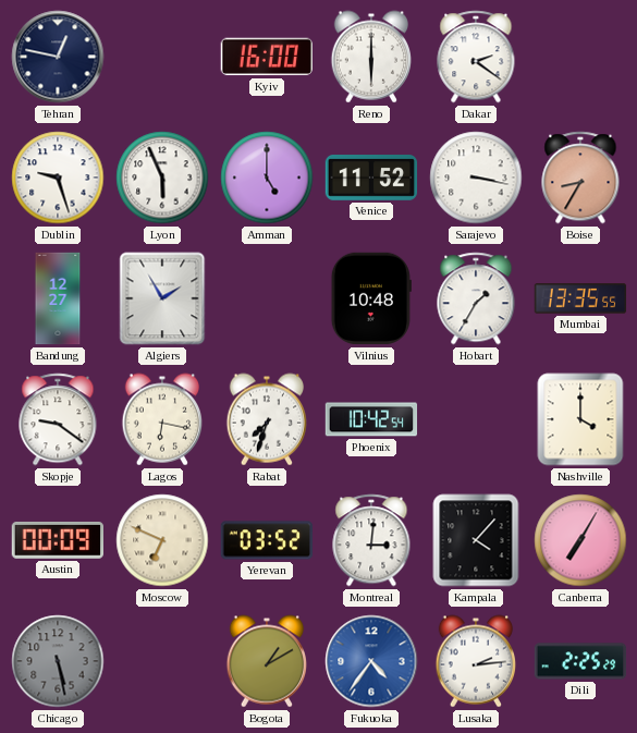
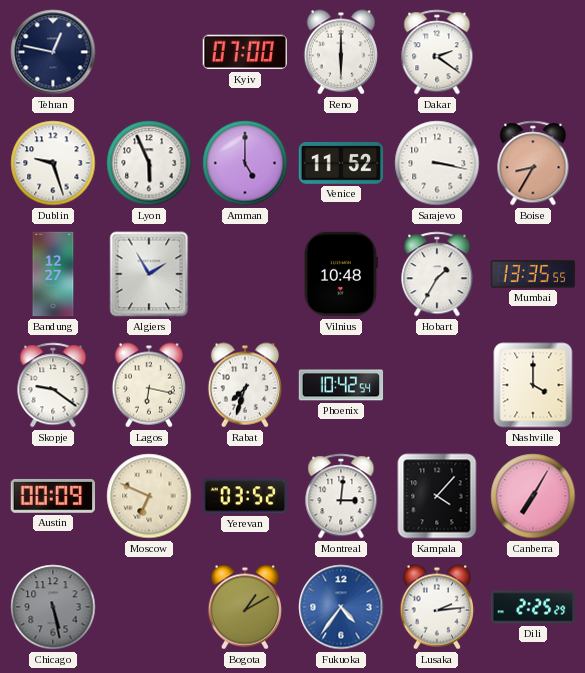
Kyiv: 16:00 -> 07:00
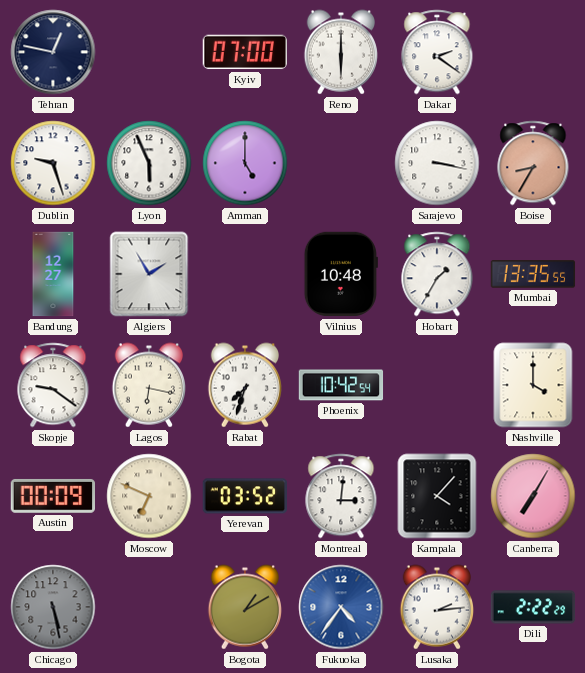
Venice: 11:52 -> none
Dili: 2:25 -> 2:22
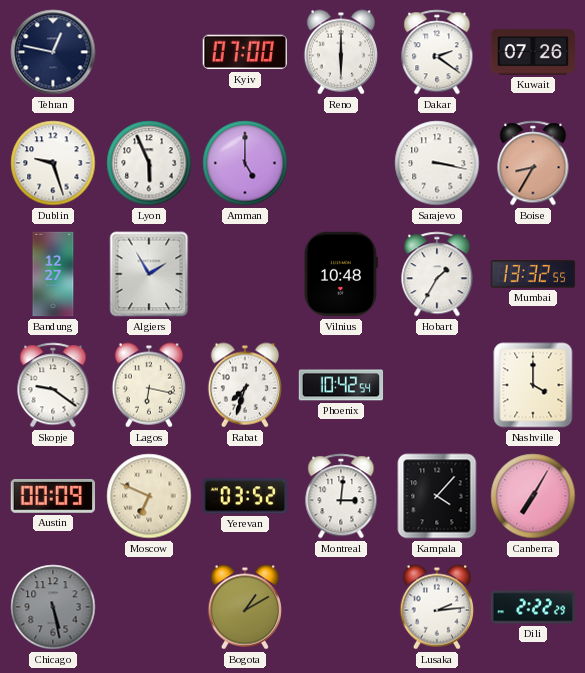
Kuwait: none -> 07:26
Mumbai: 13:35 -> 13:32
Fukuoka: 4:36 -> none
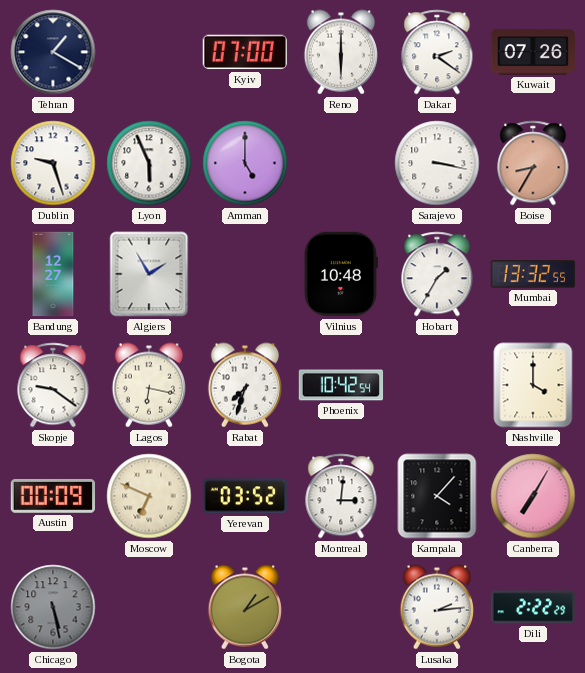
Tehran: 12:47 -> 1:20
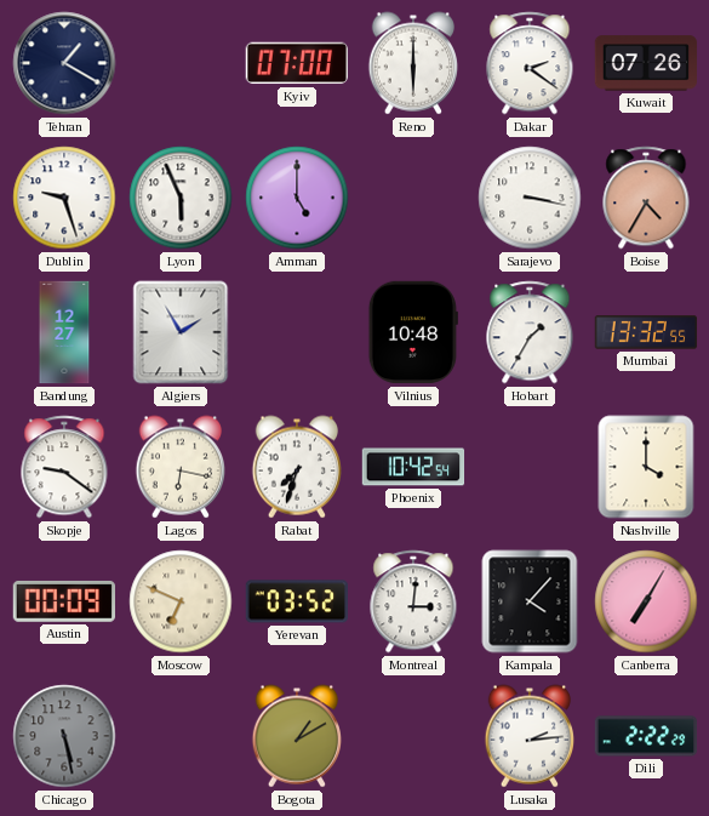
Boise: 8:35 -> 4:35
